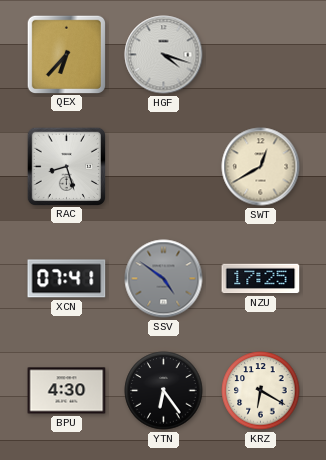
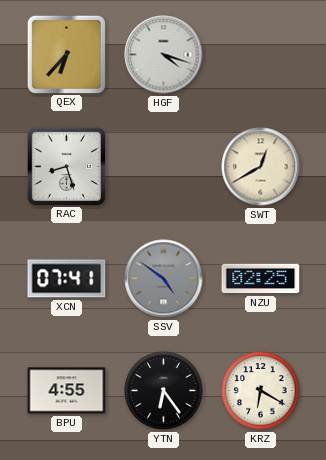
NZU: 17:25 -> 02:25
BPU: 4:30 -> 4:55
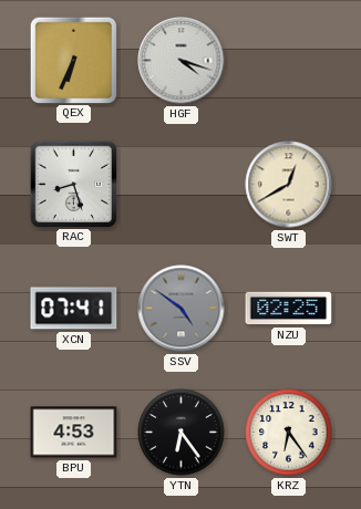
QEX: 6:37 -> 6:34
BPU: 4:55 -> 4:53
KRZ: 6:20 -> 6:24
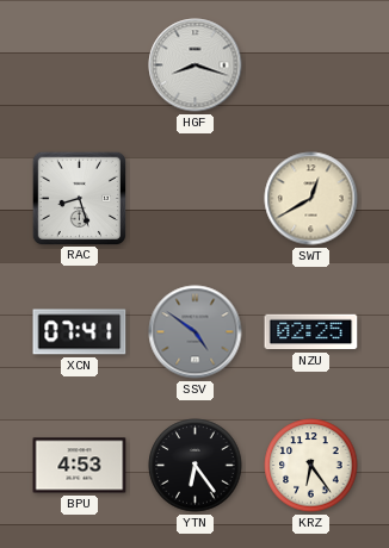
QEX: 6:34 -> none
HGF: 4:18 -> 8:18
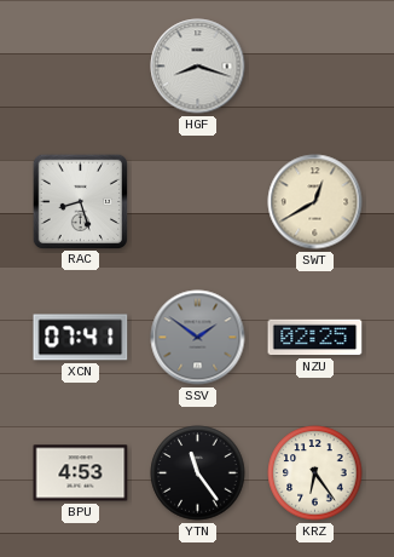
SSV: 4:51 -> 1:51
YTN: 6:24 -> 11:24
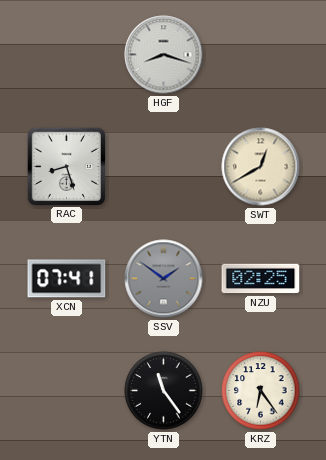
BPU: 4:53 -> none
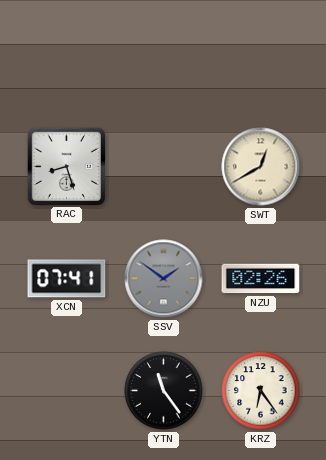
HGF: 8:18 -> none
NZU: 02:25 -> 02:26
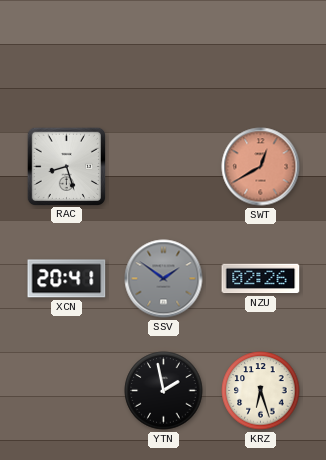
SWT dial: cream -> salmon
XCN: 07:41 -> 20:41
YTN: 11:24 -> 1:58
KRZ: 6:24 -> 6:27
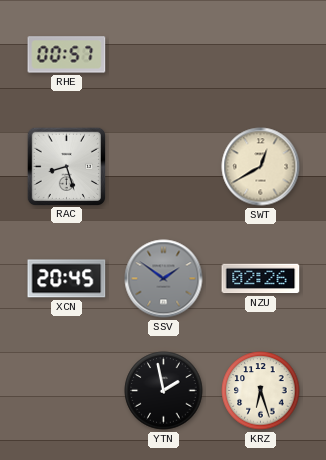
RHE: none -> 00:57
SWT dial: salmon -> cream
XCN: 20:41 -> 20:45
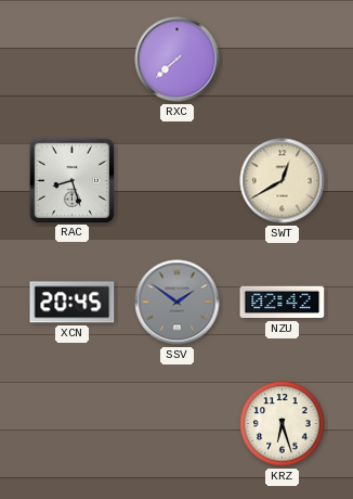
RHE: 00:57 -> none
RXC: none -> 7:38
NZU: 02:26 -> 02:42
YTN: 1:58 -> none
